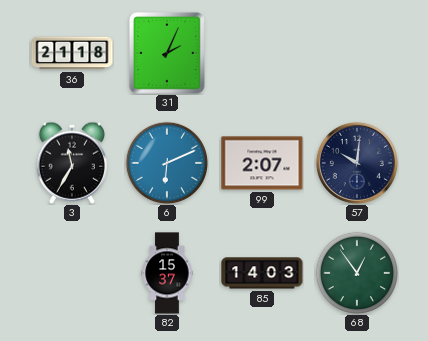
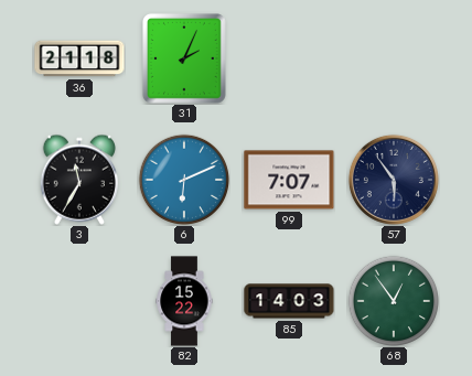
99: 2:07 -> 7:07
57: 10:01 -> 5:54
82: 15:37 -> 15:22
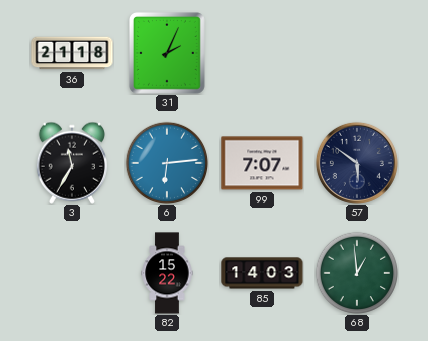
6: 6:11 -> 6:14
57: 5:54 -> 5:51
68: 12:54 -> 12:59
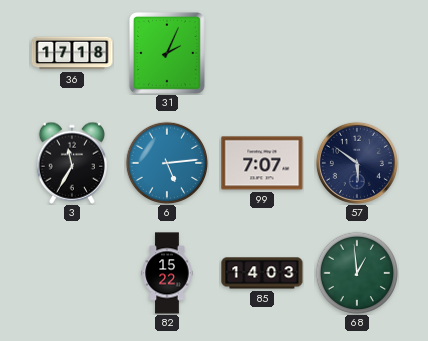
36: 21:18 -> 17:18
6: 6:14 -> 5:14
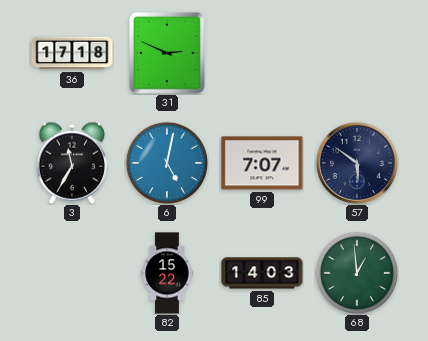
31: 2:04 -> 2:49
6: 5:14 -> 5:02
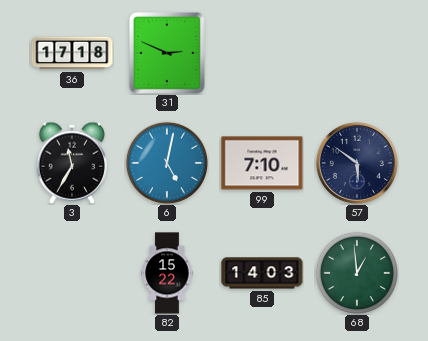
99: 7:07 -> 7:10
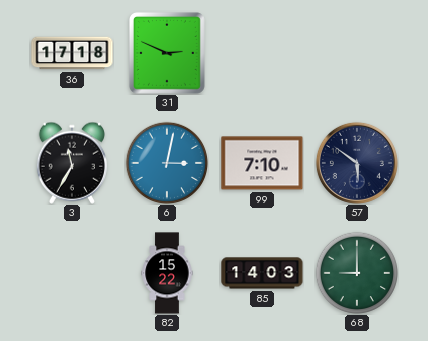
6: 5:02 -> 3:02
68: 12:59 -> 9:00
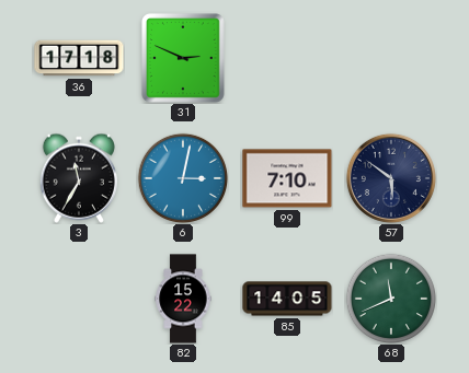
85: 14:03 -> 14:05
68: 9:00 -> 11:41
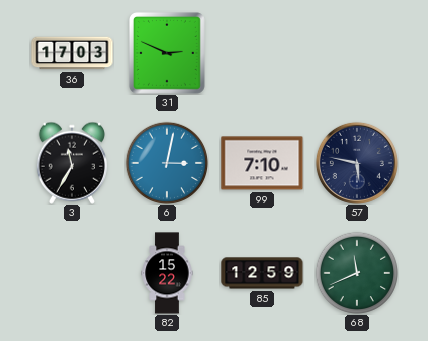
36: 17:18 -> 17:03
57: 5:51 -> 5:47
85: 14:05 -> 12:59
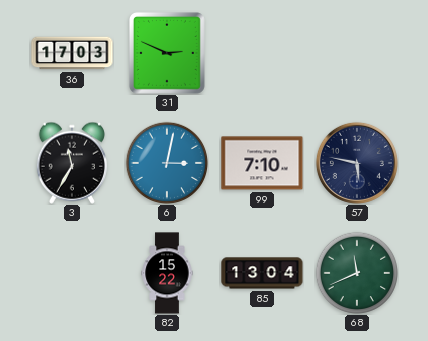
85: 12:59 -> 13:04
